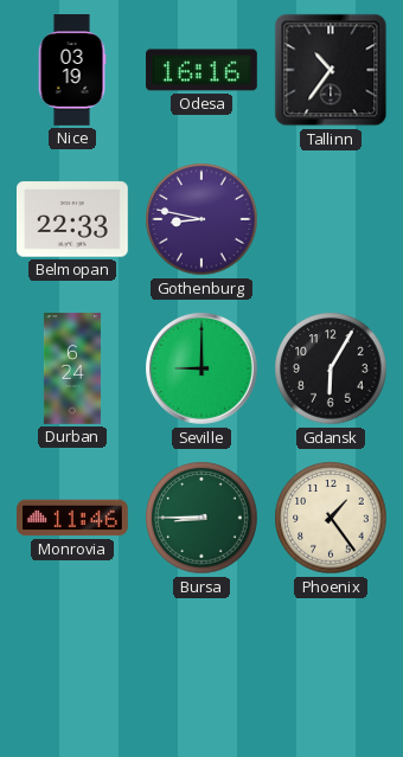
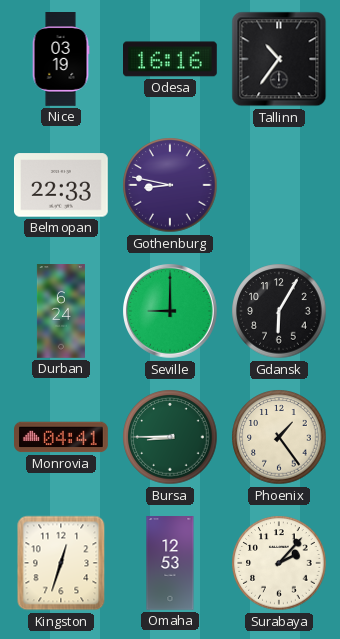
Monrovia: 11:46 -> 04:41
Kingston: none -> 12:33
Omaha: none -> 12:53
Surabaya: none -> 2:07
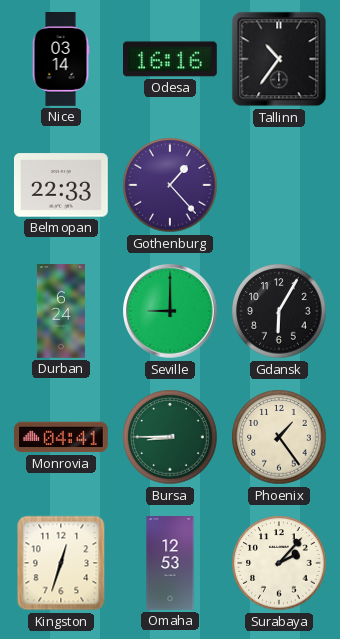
Nice: 03:19 -> 03:14
Gothenburg: 8:47 -> 1:23
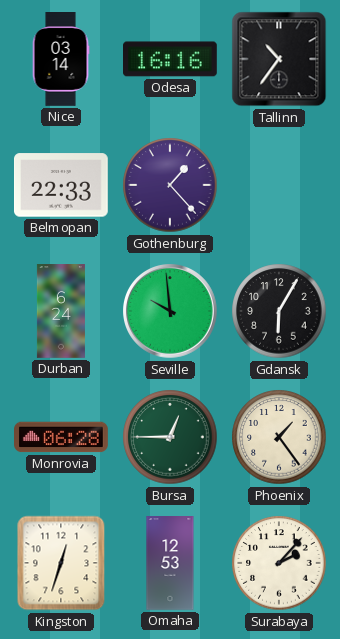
Seville: 9:00 -> 9:59
Monrovia: 04:41 -> 06:28
Bursa: 8:45 -> 12:45
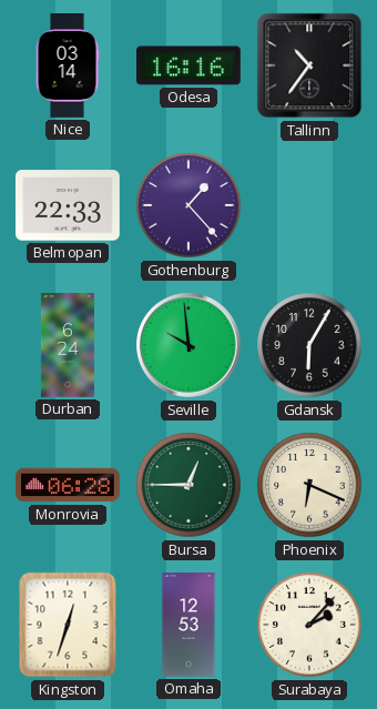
Phoenix: 1:24 -> 6:19
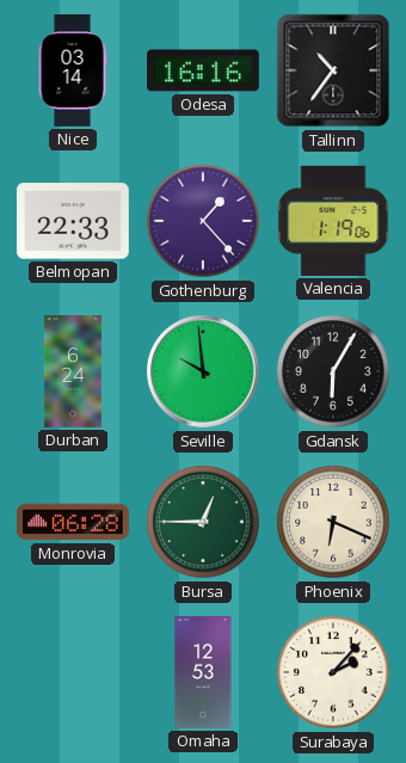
Valencia: none -> 1:19
Kingston: 12:33 -> none
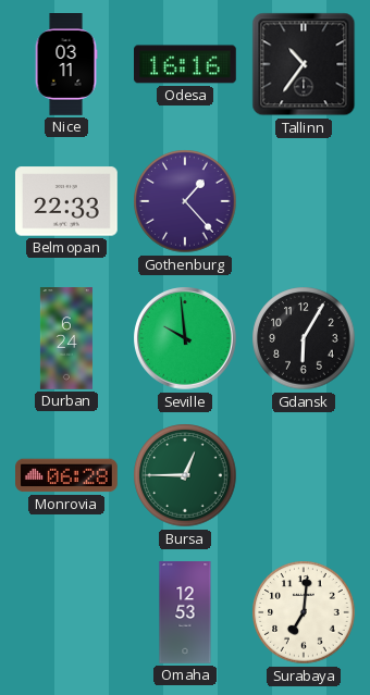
Nice: 03:14 -> 03:11
Valencia: 1:19 -> none
Phoenix: 6:19 -> none
Surabaya: 2:07 -> 7:01
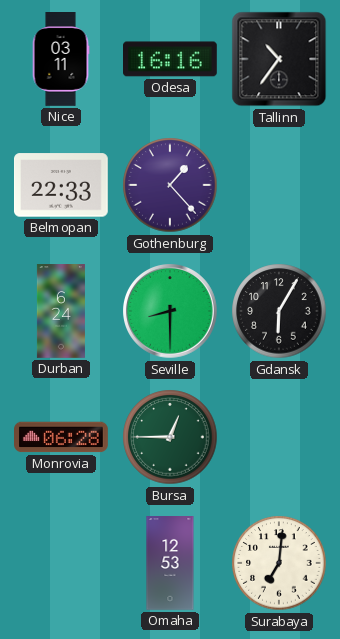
Seville: 9:59 -> 8:30
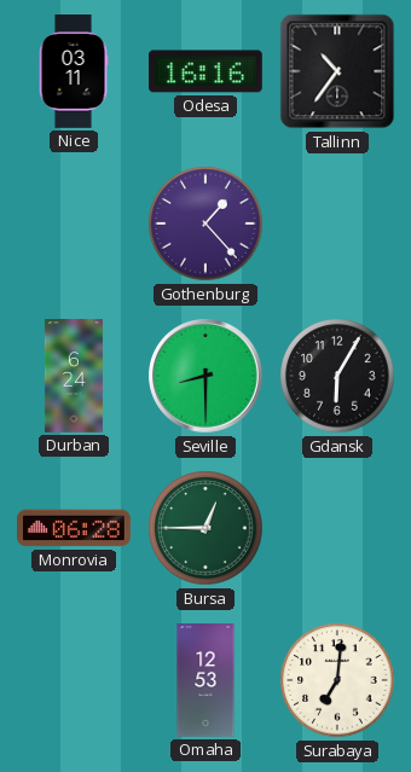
Belmopan: 22:33 -> none
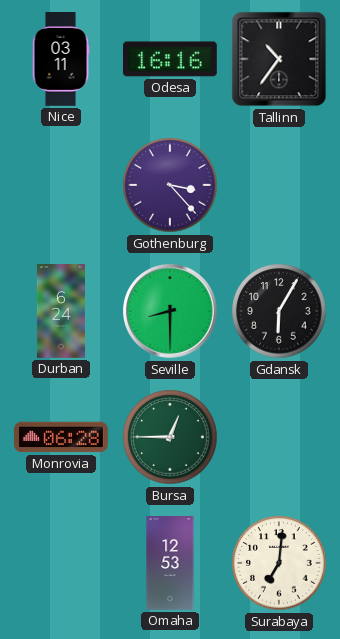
Gothenburg: 1:23 -> 3:23
